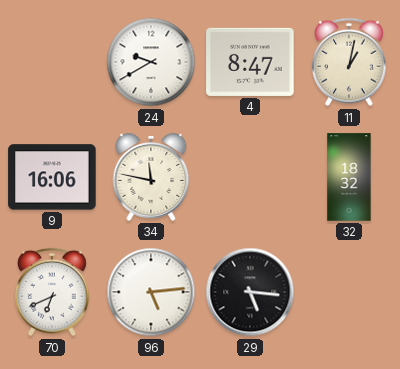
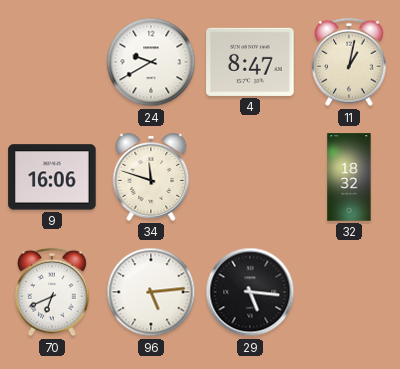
34: 11:47 -> 11:48
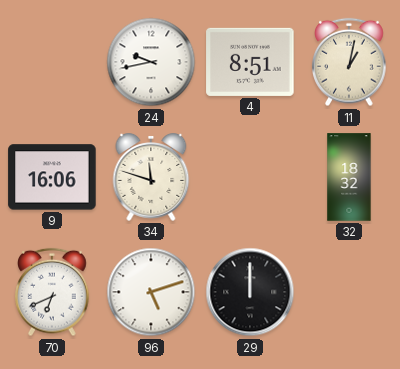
24: 9:40 -> 9:43
4: 8:47 -> 8:51
96: 5:14 -> 5:12
29: 5:16 -> 12:00
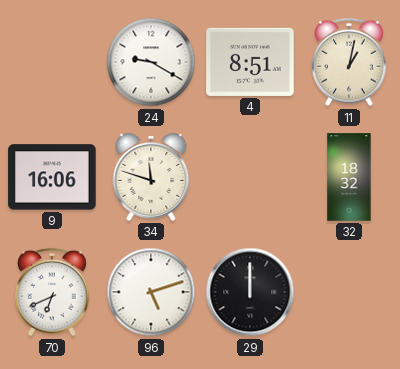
24: 9:43 -> 9:20
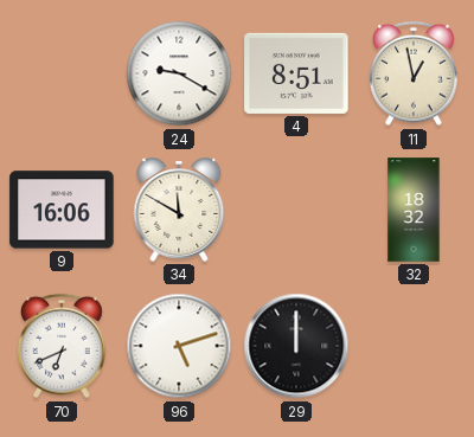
11: 1:02 -> 12:58
34: 11:48 -> 11:50
